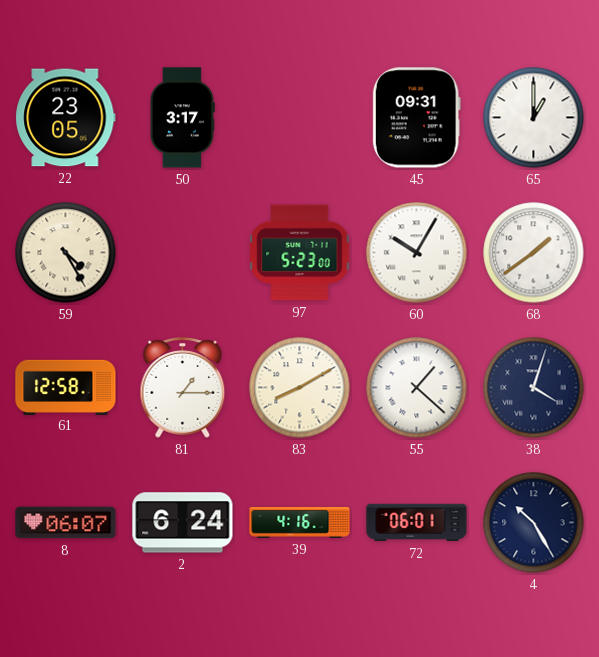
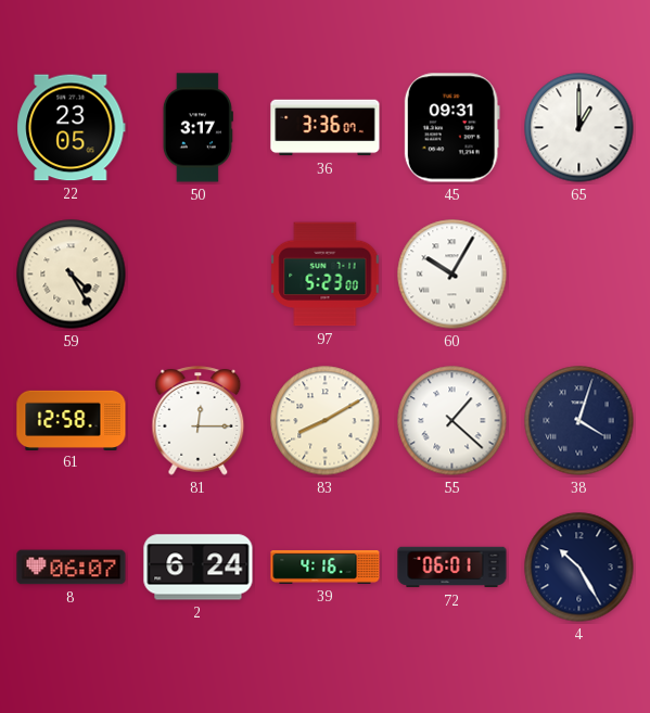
36: none -> 3:36
68: 1:39 -> none
81: 1:15 -> 12:15
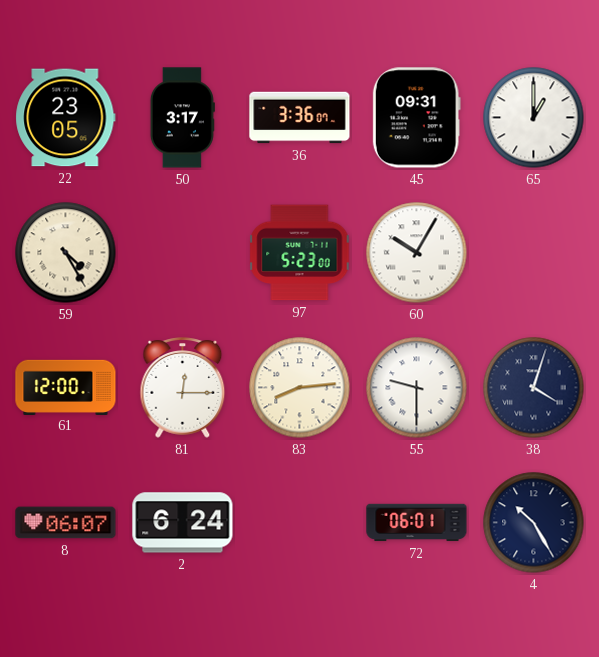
61: 12:58 -> 12:00
83: 8:10 -> 8:14
55: 1:22 -> 9:30
39: 4:16 -> none
